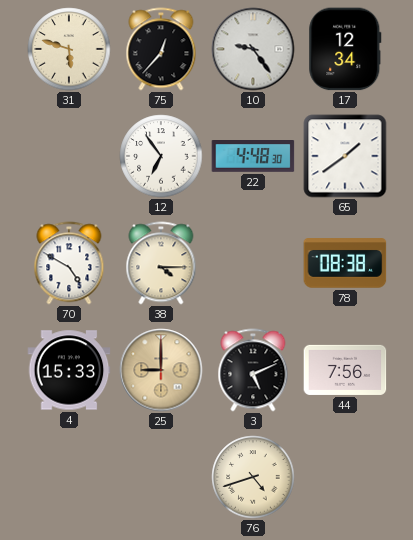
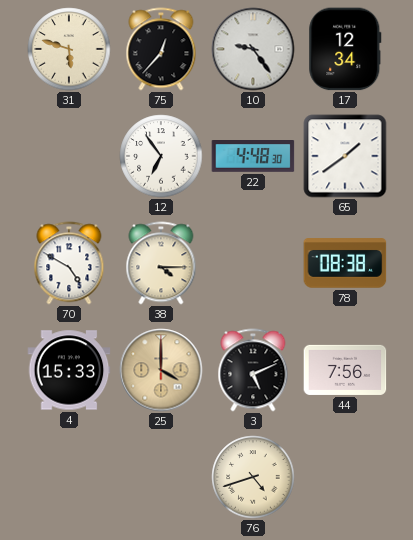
25: 9:00 -> 4:00
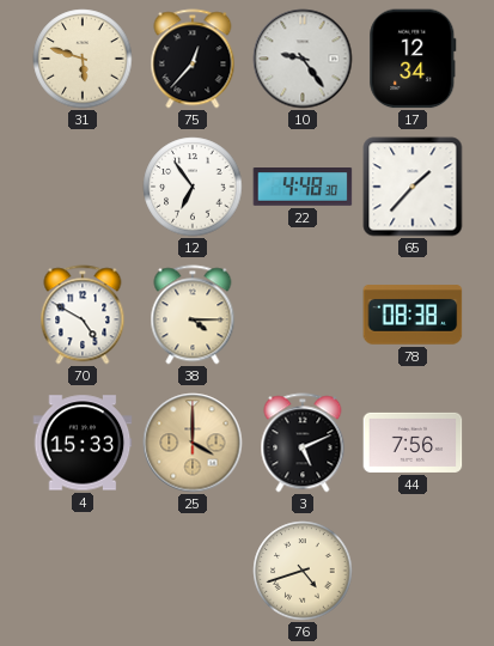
65: 1:39 -> 1:37
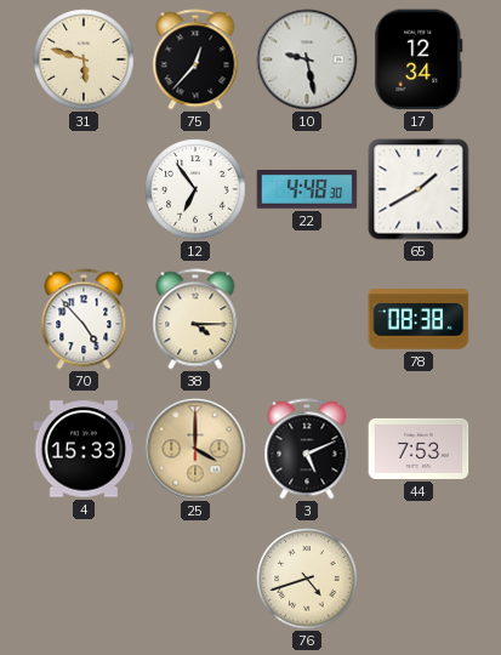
10: 9:24 -> 9:28
65: 1:37 -> 1:40
70: 4:50 -> 4:53
44: 7:56 -> 7:53
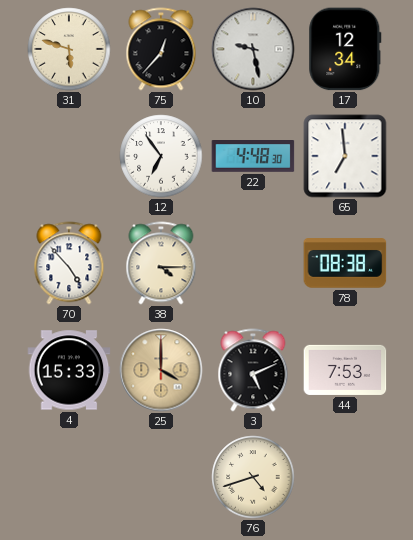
65: 1:40 -> 6:59
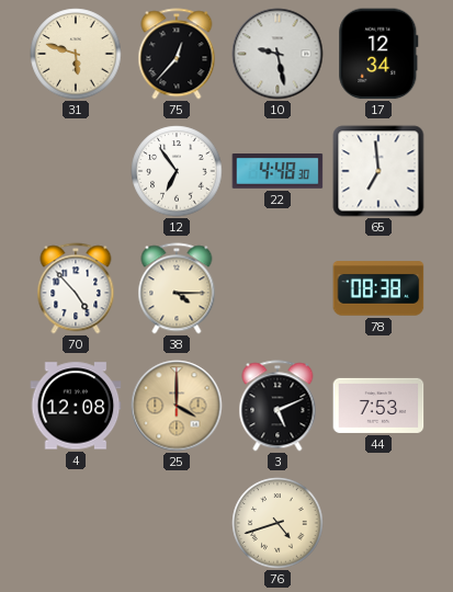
4: 15:33 -> 12:08
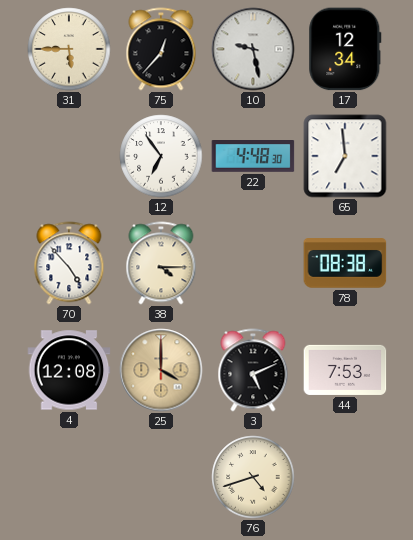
31: 5:48 -> 5:45
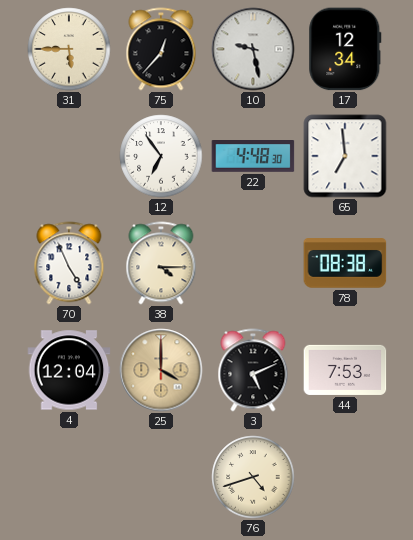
70: 4:53 -> 4:56
4: 12:08 -> 12:04
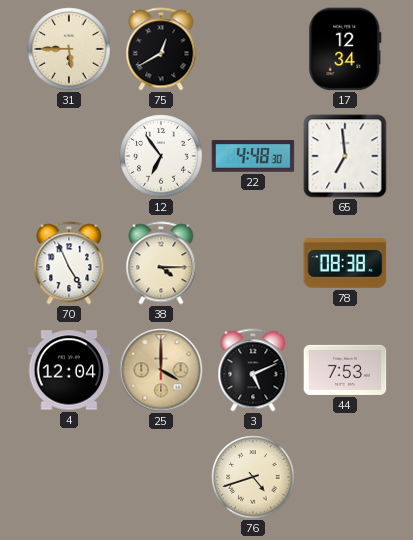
75: 12:37 -> 12:40
10: 9:28 -> none
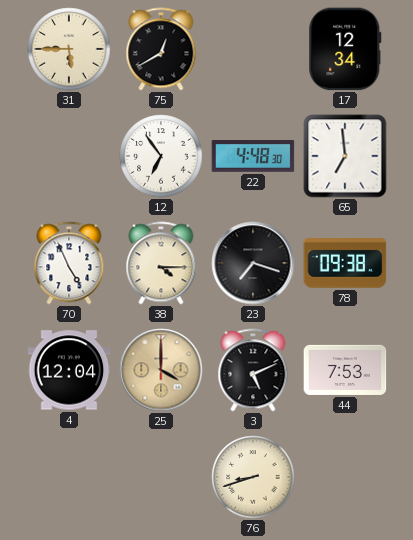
23: none -> 7:18
78: 08:38 -> 09:38
76: 4:42 -> 8:42
